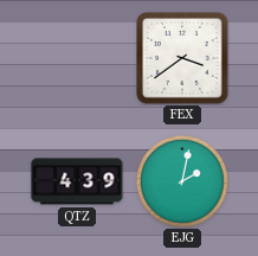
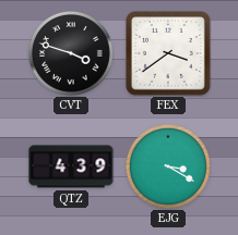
CVT: none -> 3:48
EJG: 2:02 -> 3:20
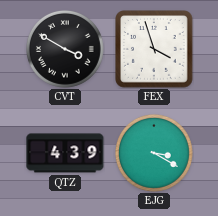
CVT: 3:48 -> 3:50
FEX: 3:39 -> 3:57
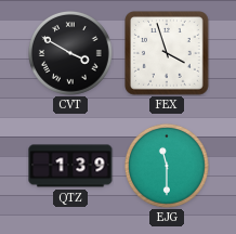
QTZ: 4:39 -> 1:39
EJG: 3:20 -> 11:30
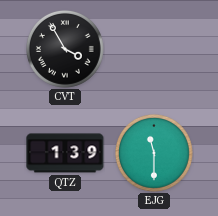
CVT: 3:50 -> 3:55
FEX: 3:57 -> none
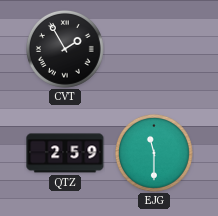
CVT: 3:55 -> 1:55
QTZ: 1:39 -> 2:59
